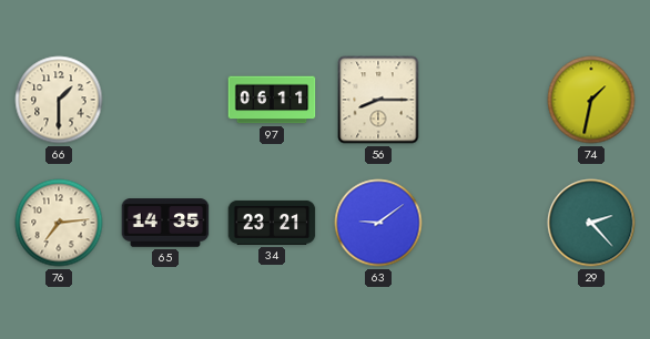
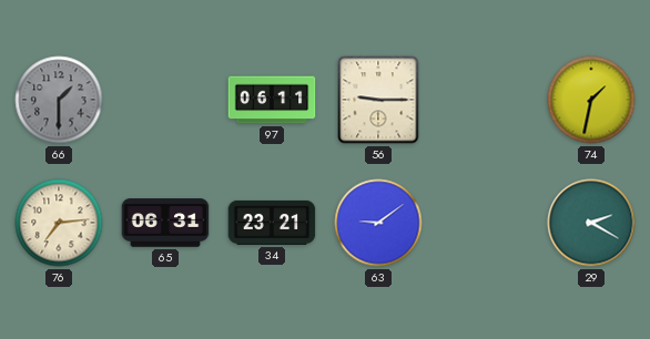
66 dial: cream -> grey
56: 8:15 -> 9:15
65: 14:35 -> 06:31
29: 2:23 -> 2:20
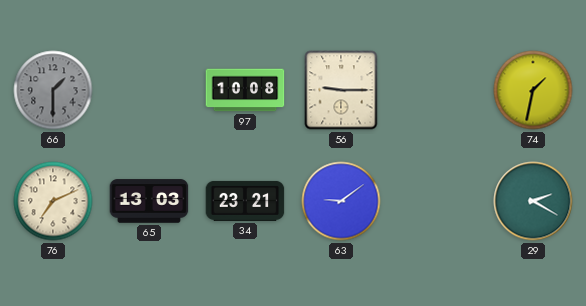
97: 06:11 -> 10:08
76: 7:14 -> 7:11
65: 06:31 -> 13:03
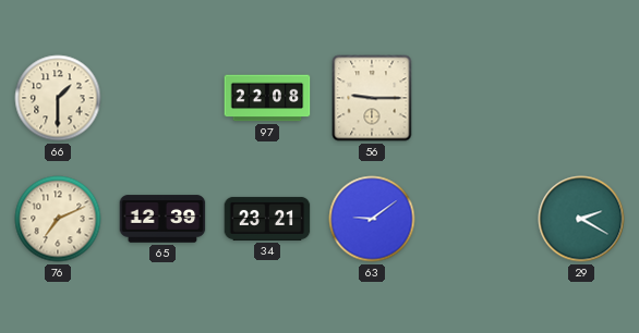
66 dial: grey -> cream
97: 10:08 -> 22:08
74: 1:32 -> none
65: 13:03 -> 12:39
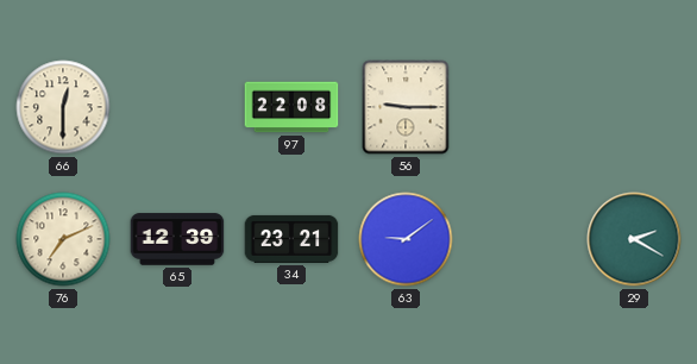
66: 1:30 -> 12:30
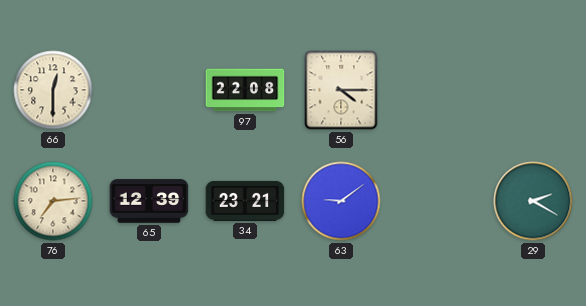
56: 9:15 -> 4:15
76: 7:11 -> 7:14
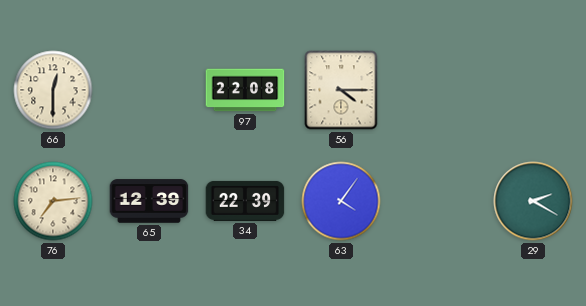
34: 23:21 -> 22:39
63: 9:09 -> 4:06
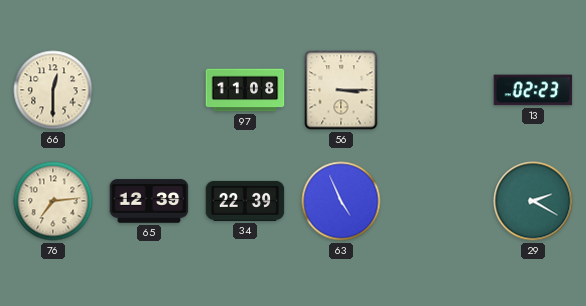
97: 22:08 -> 11:08
56: 4:15 -> 3:15
13: none -> 02:23
63: 4:06 -> 4:56
